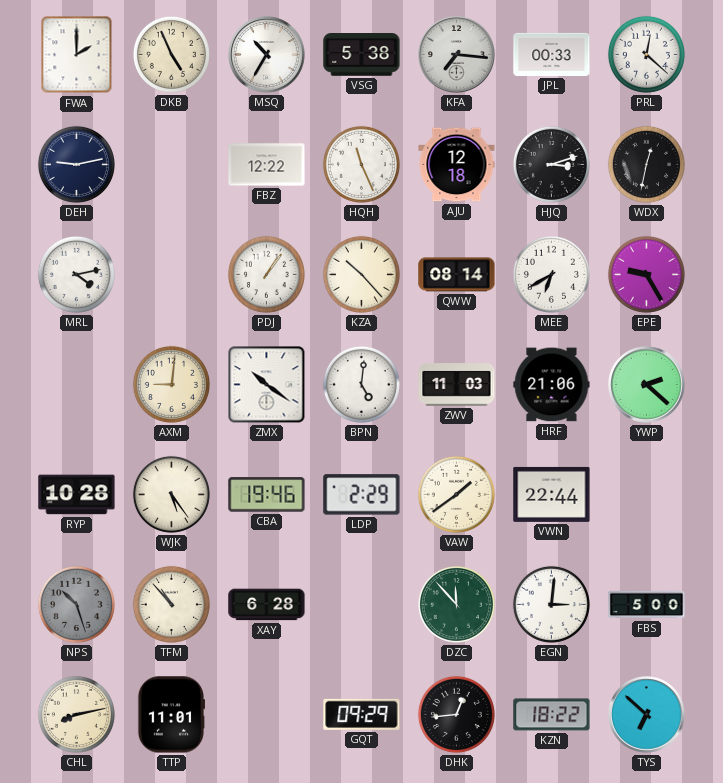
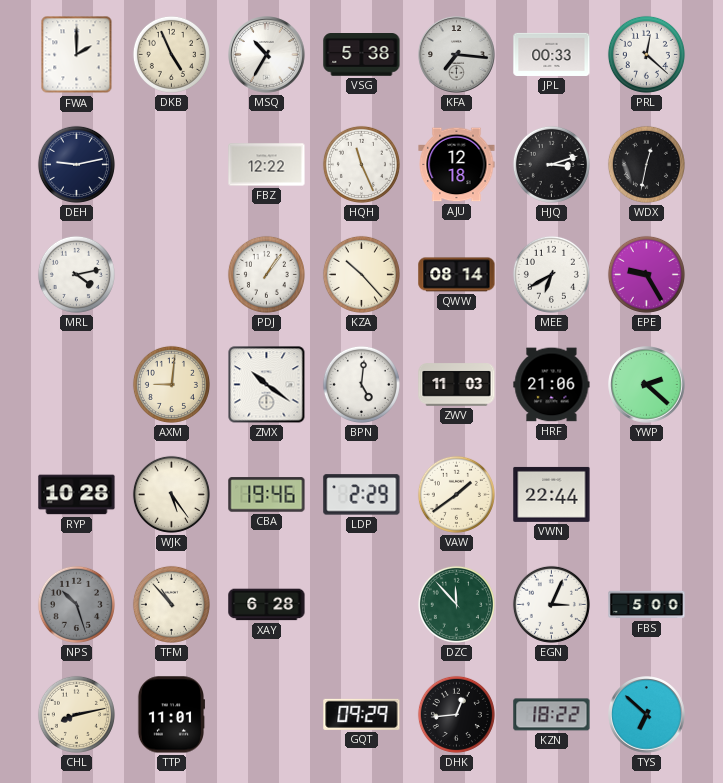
EGN: 3:01 -> 3:04
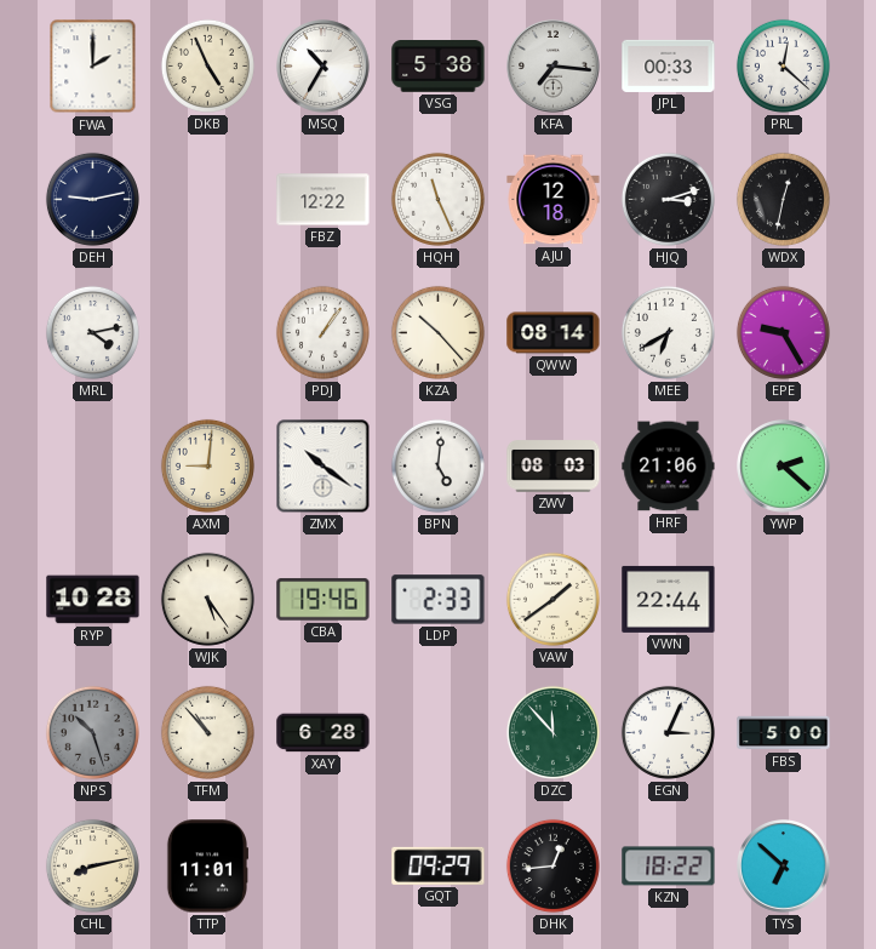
ZWV: 11:03 -> 08:03
LDP: 2:29 -> 2:33
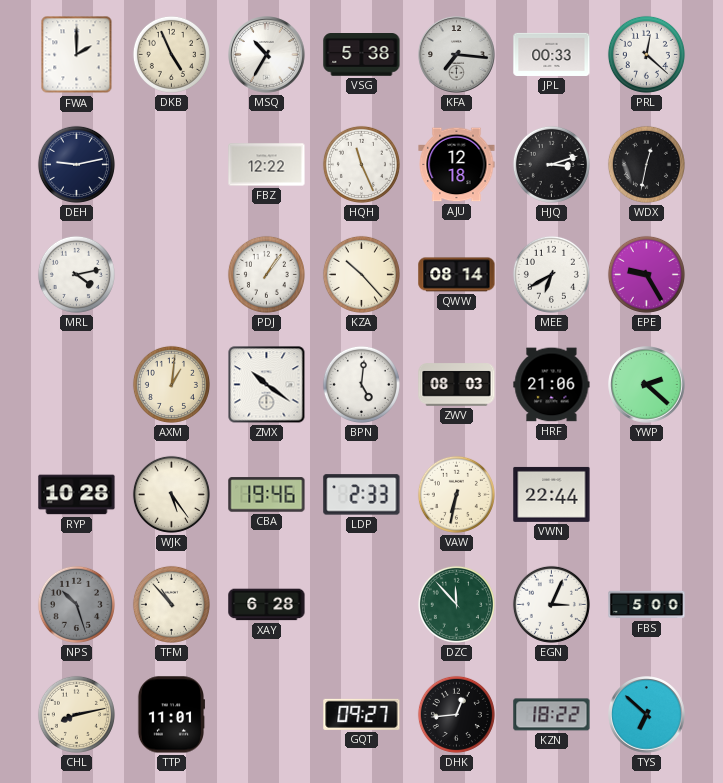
AXM: 9:01 -> 1:01
VAW: 1:39 -> 6:32
GQT: 09:29 -> 09:27
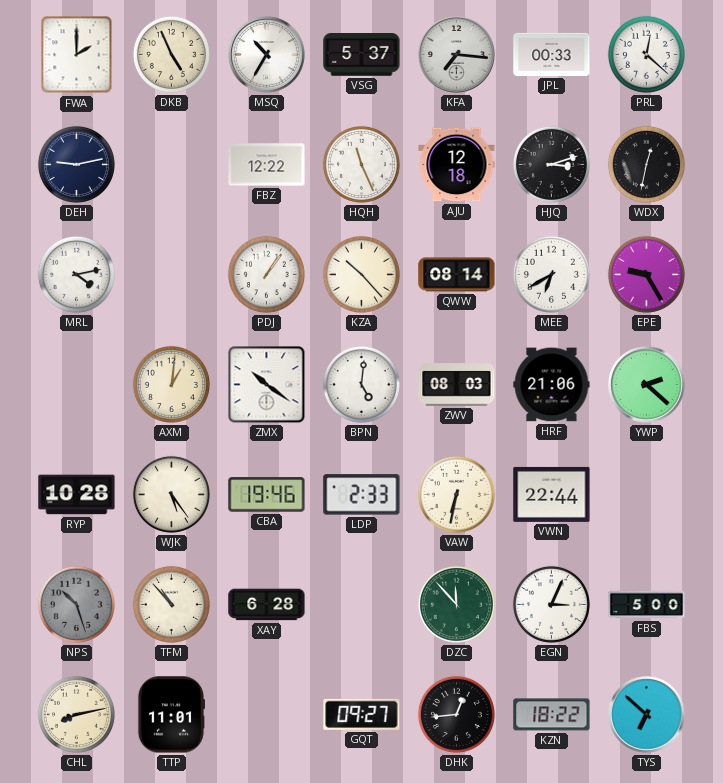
VSG: 5:38 -> 5:37
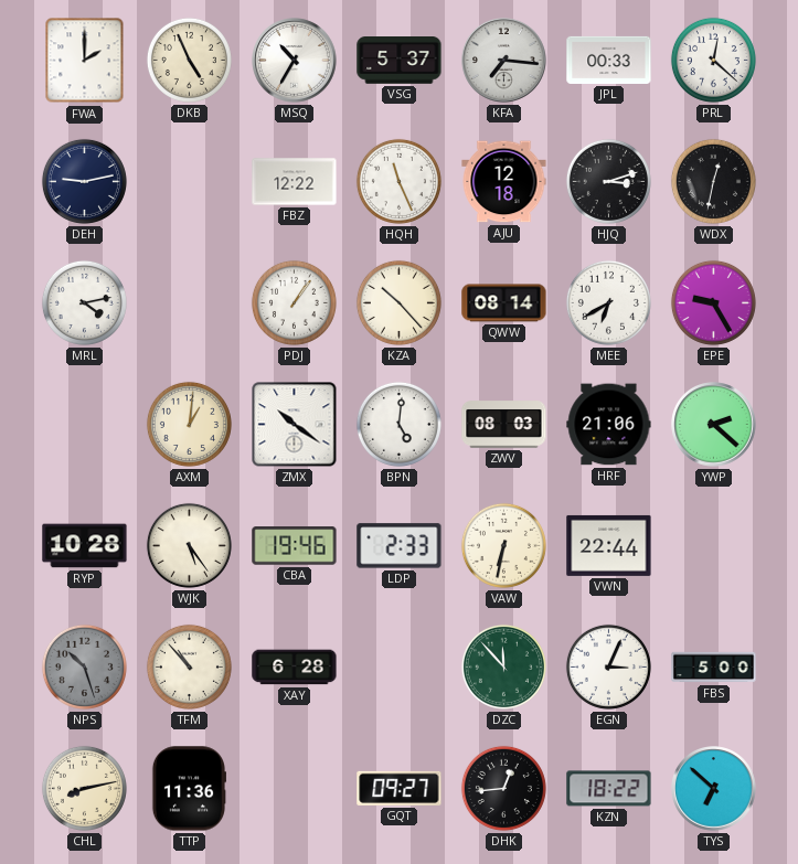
TTP: 11:01 -> 11:36
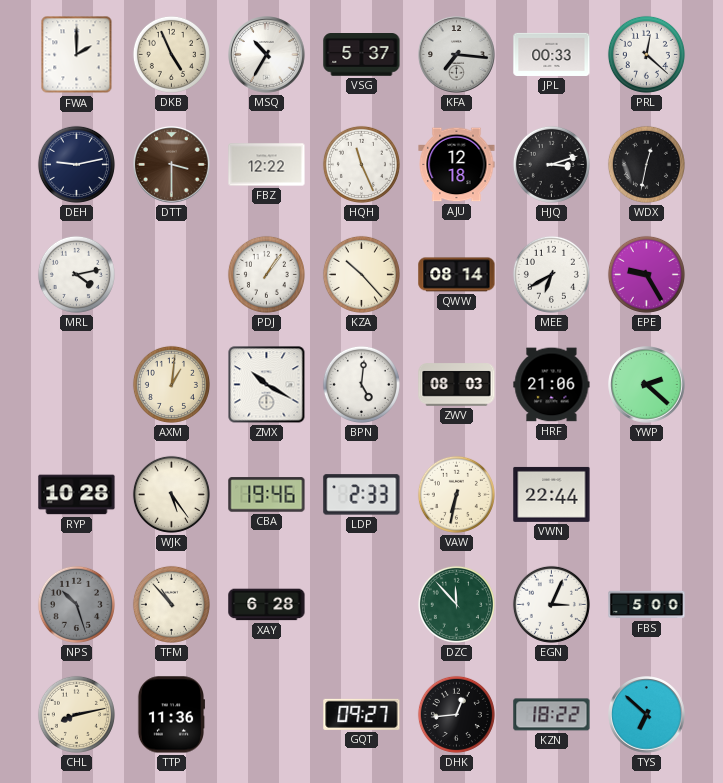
DTT: none -> 3:30
ZMX: 10:21 -> 10:20
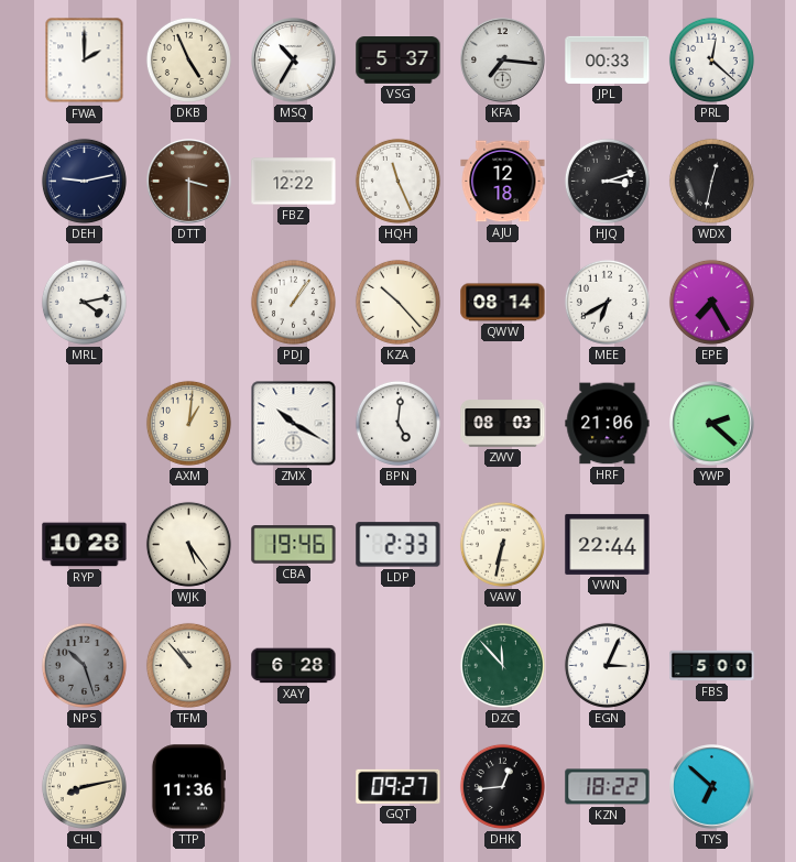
EPE: 9:25 -> 7:25
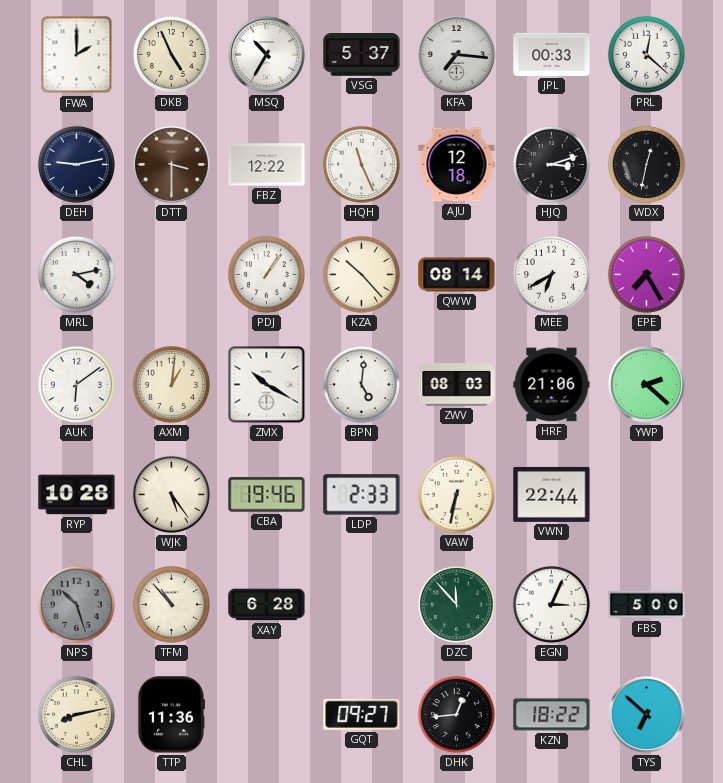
AUK: none -> 6:09
